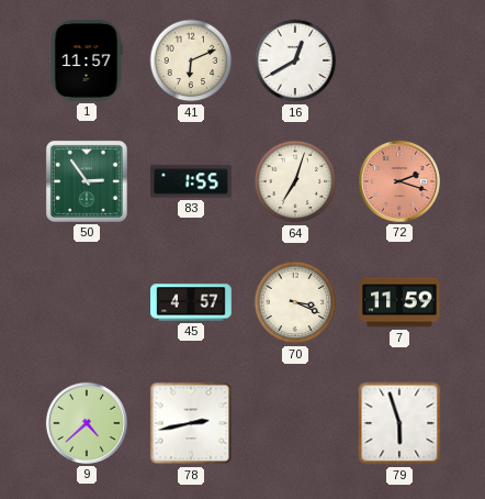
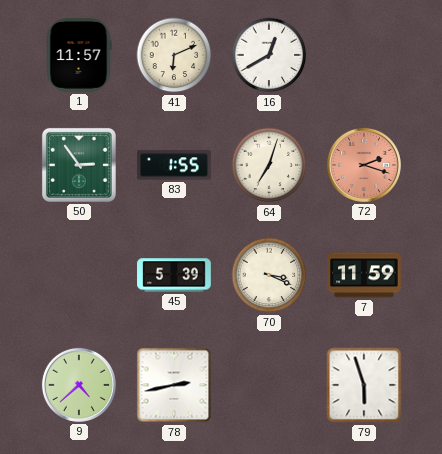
45: 4:57 -> 5:39
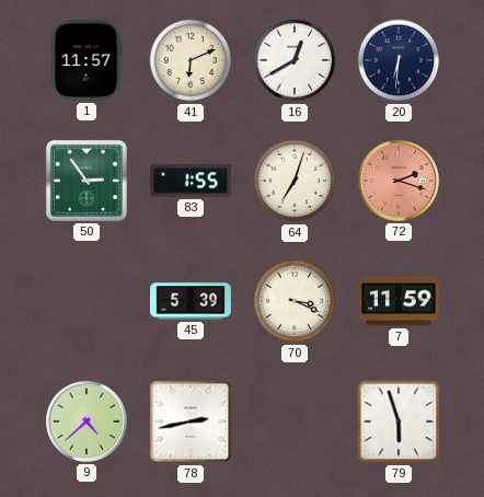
20: none -> 6:31
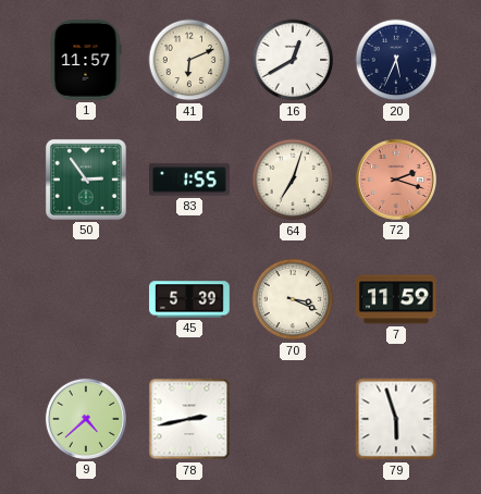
20: 6:31 -> 5:34
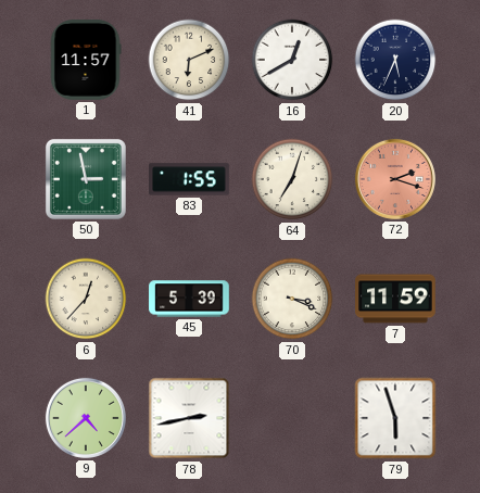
50: 2:54 -> 2:58
6: none -> 12:37
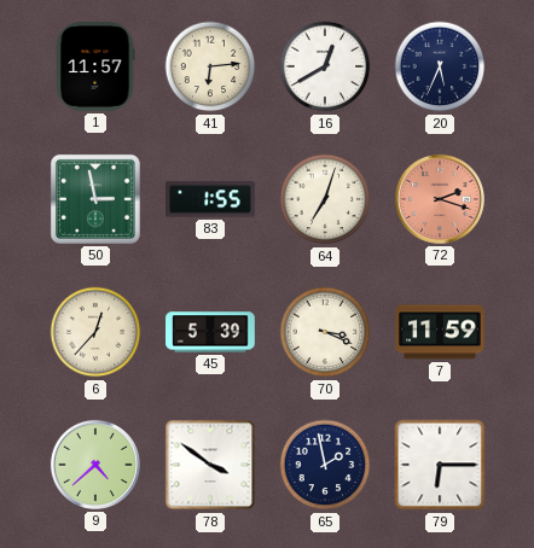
41: 6:11 -> 6:14
78: 2:43 -> 3:51
65: none -> 1:58
79: 5:57 -> 6:15
